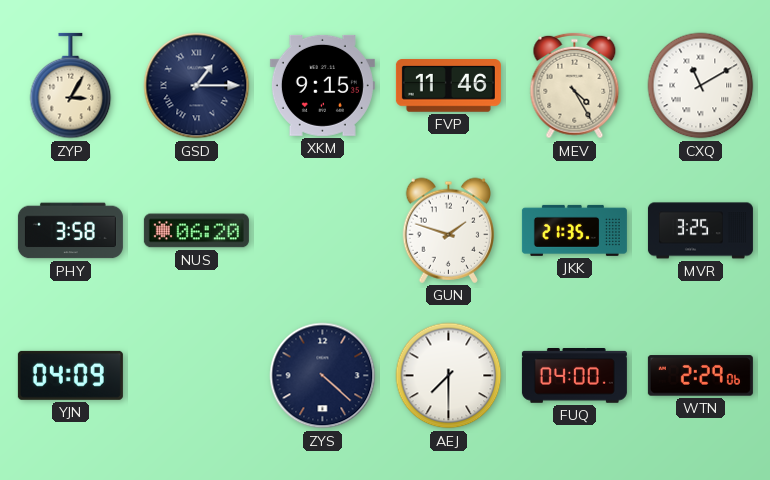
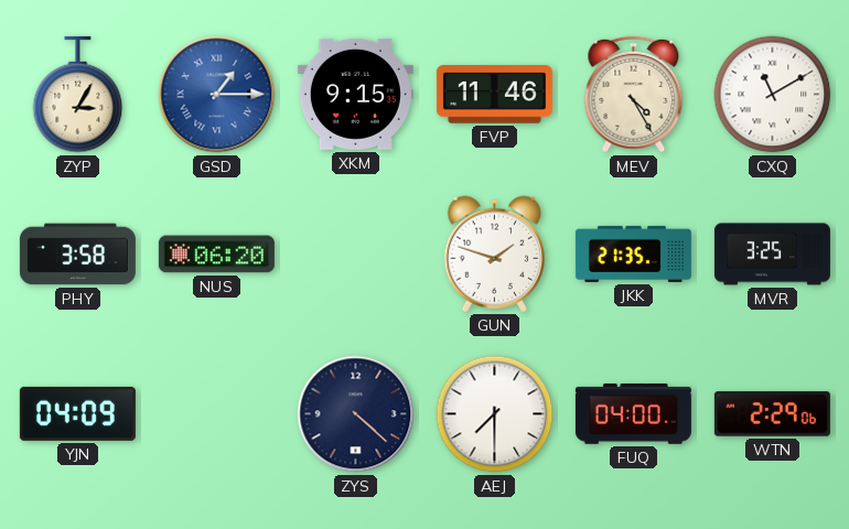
GSD dial: navy -> blue
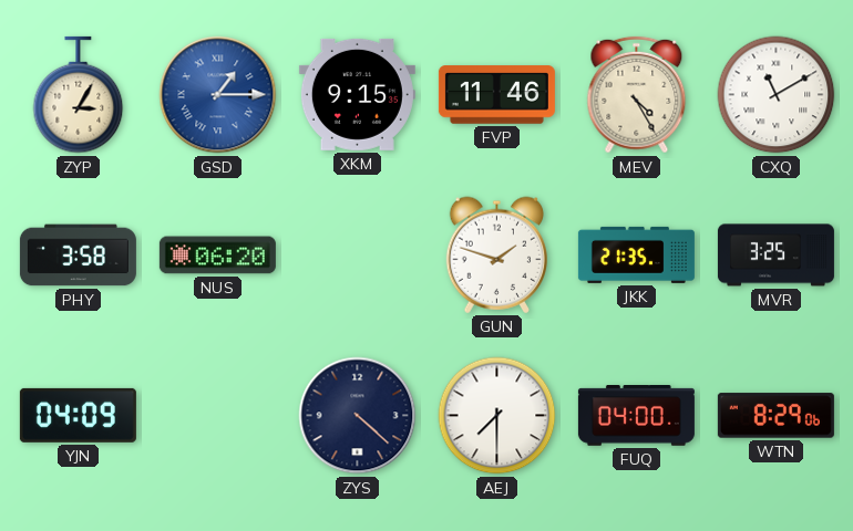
WTN: 2:29 -> 8:29
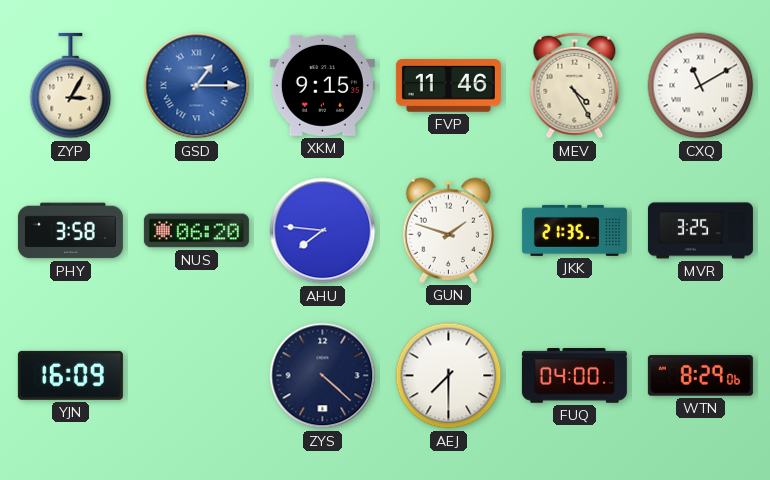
AHU: none -> 7:46
YJN: 04:09 -> 16:09
